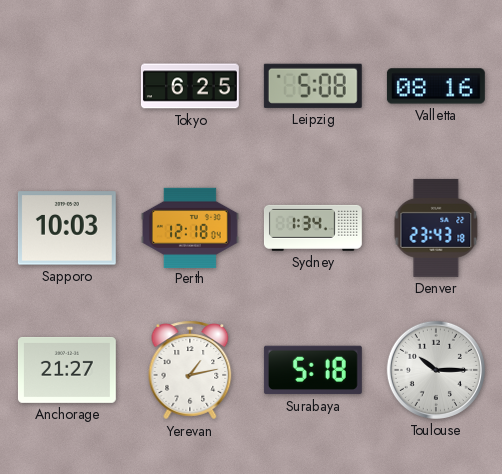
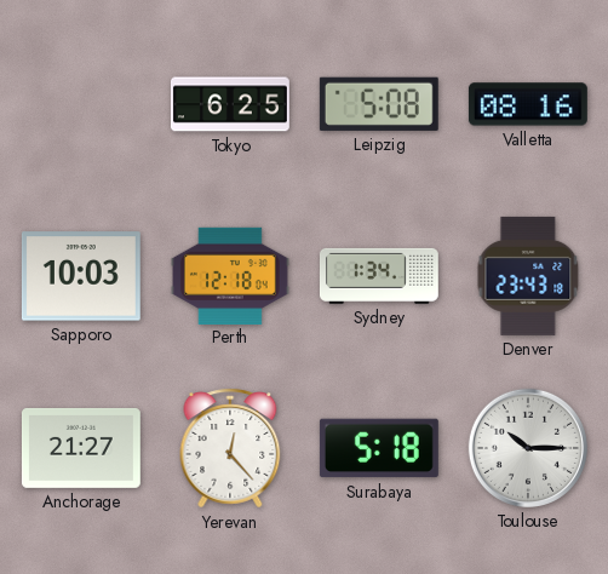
Yerevan: 1:13 -> 12:23
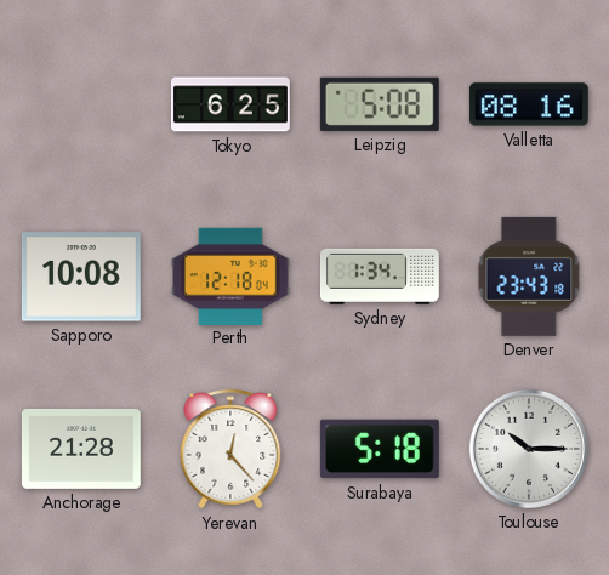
Sapporo: 10:03 -> 10:08
Anchorage: 21:27 -> 21:28
